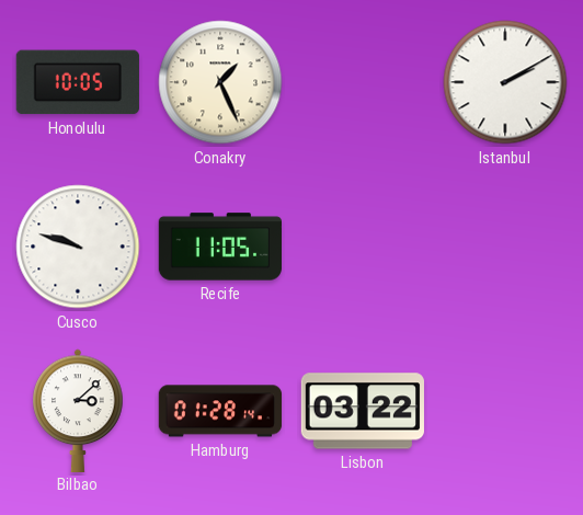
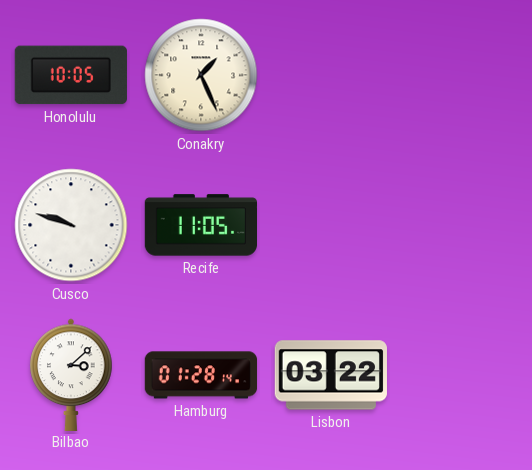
Istanbul: 2:10 -> none
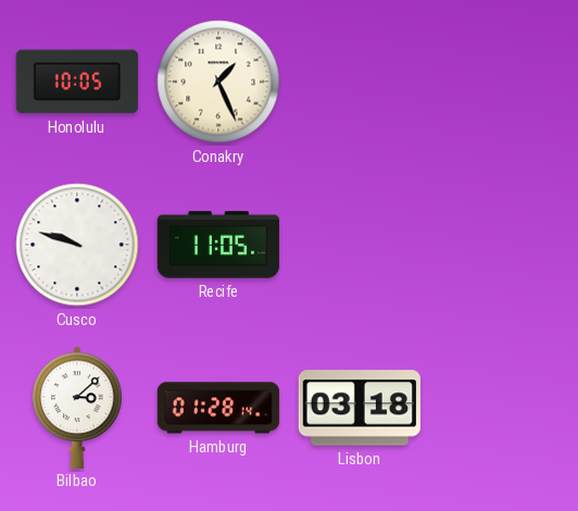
Lisbon: 03:22 -> 03:18
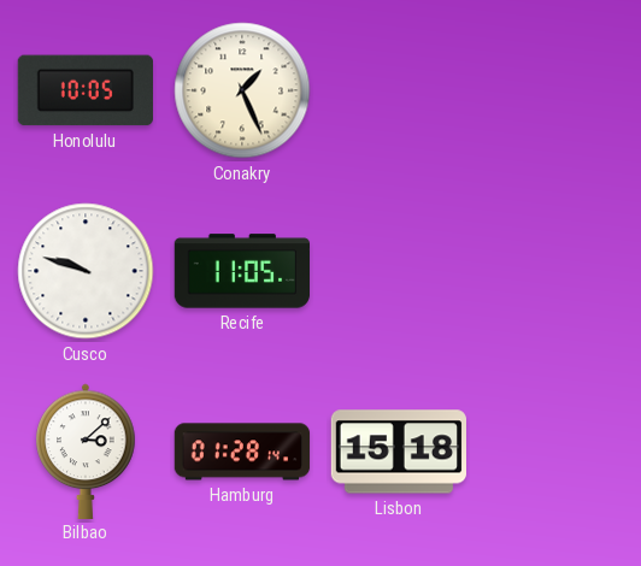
Lisbon: 03:18 -> 15:18
